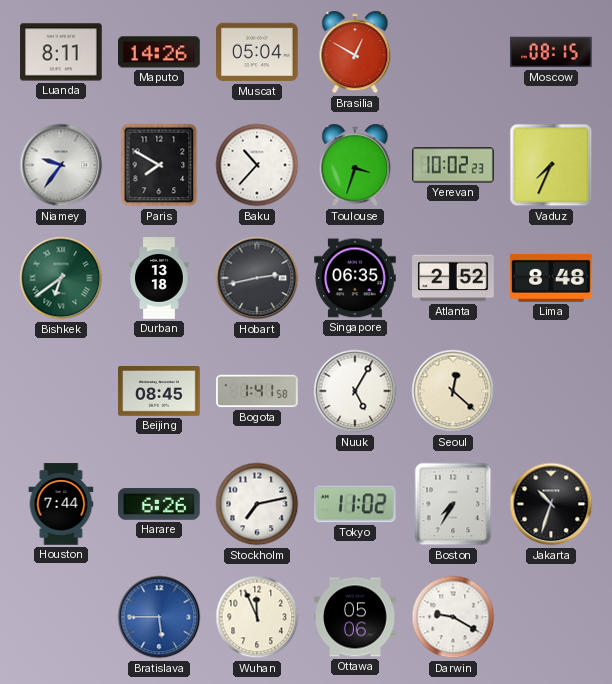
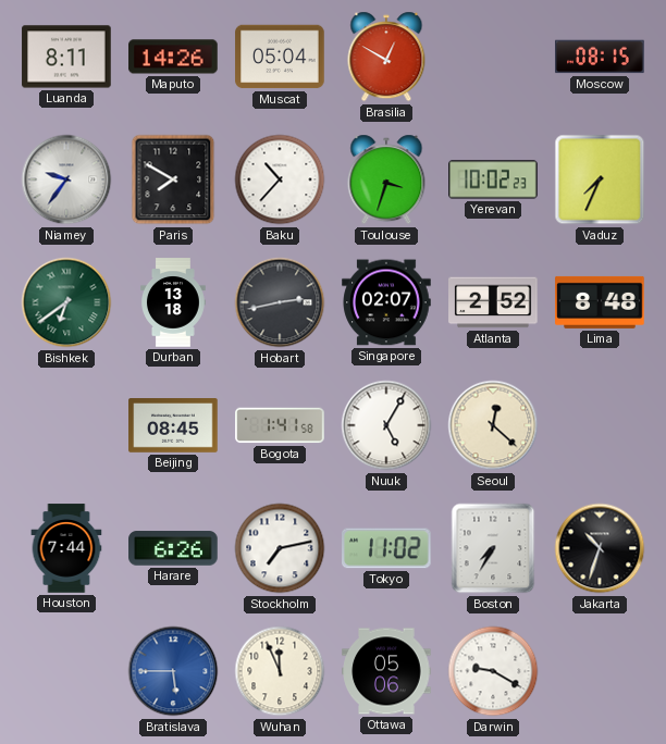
Singapore: 06:35 -> 02:07
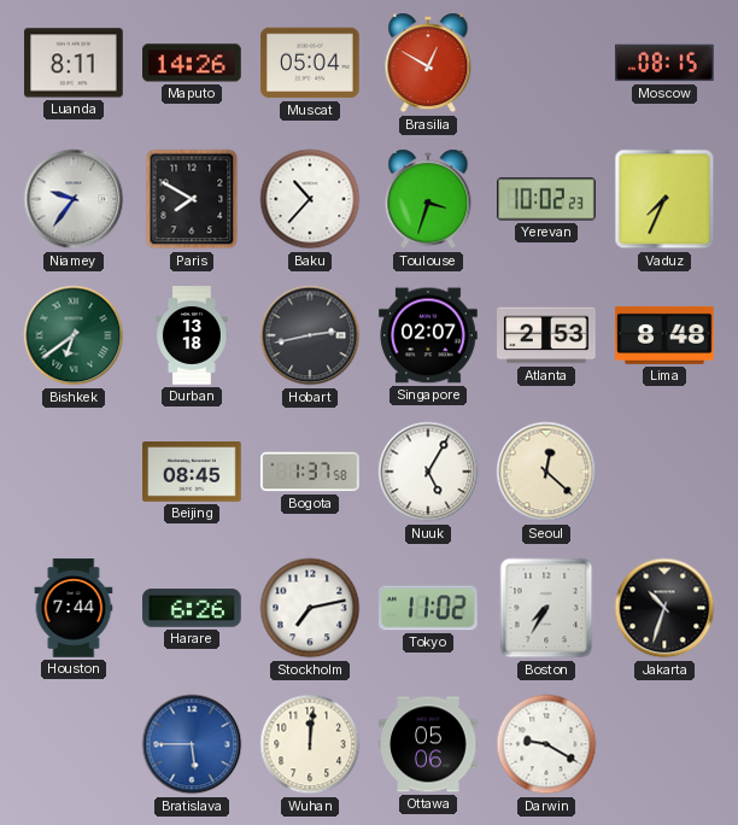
Atlanta: 2:52 -> 2:53
Bogota: 1:41 -> 1:37
Wuhan: 11:56 -> 12:01
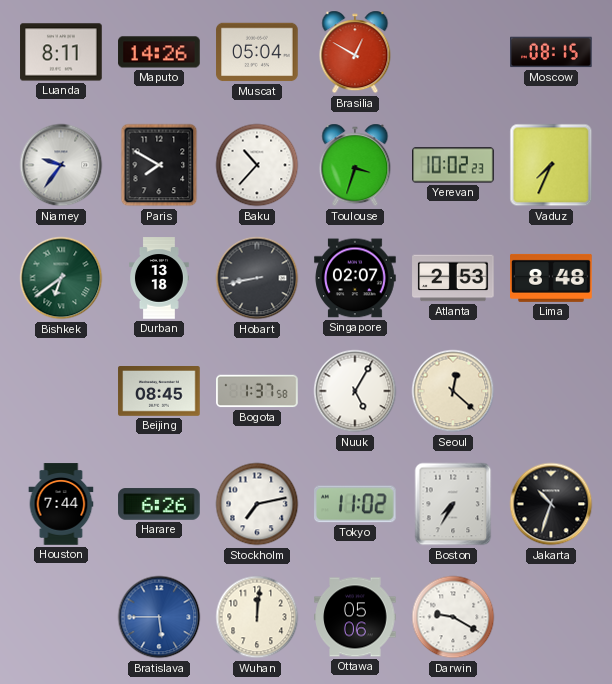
Hobart: 2:43 -> 8:43
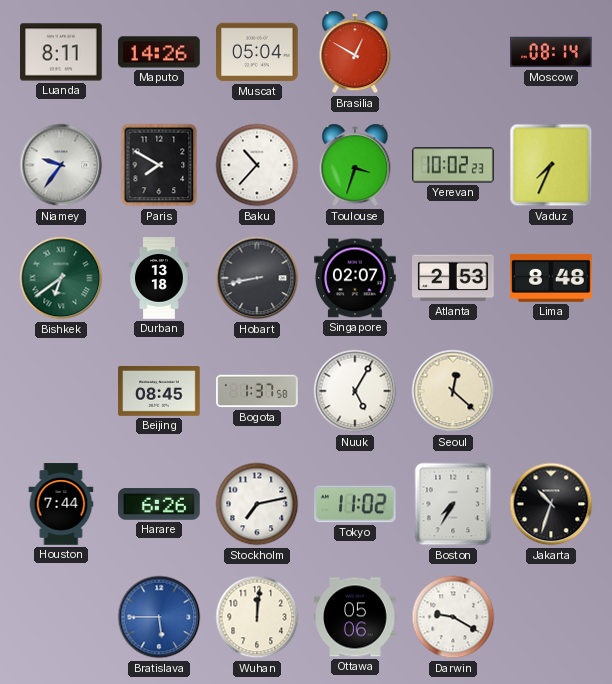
Moscow: 08:15 -> 08:14
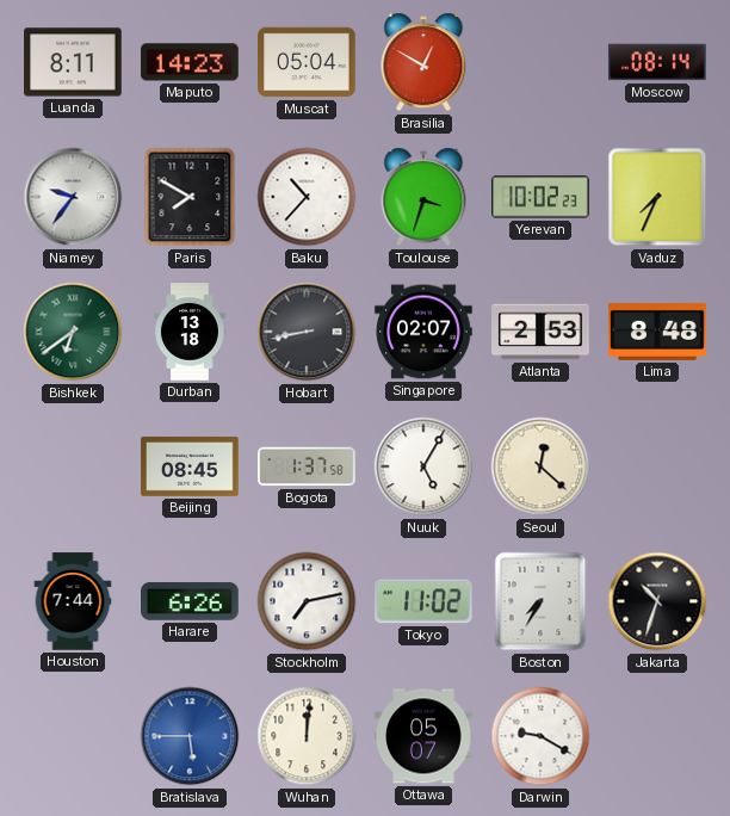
Maputo: 14:26 -> 14:23
Ottawa: 05:06 -> 05:07
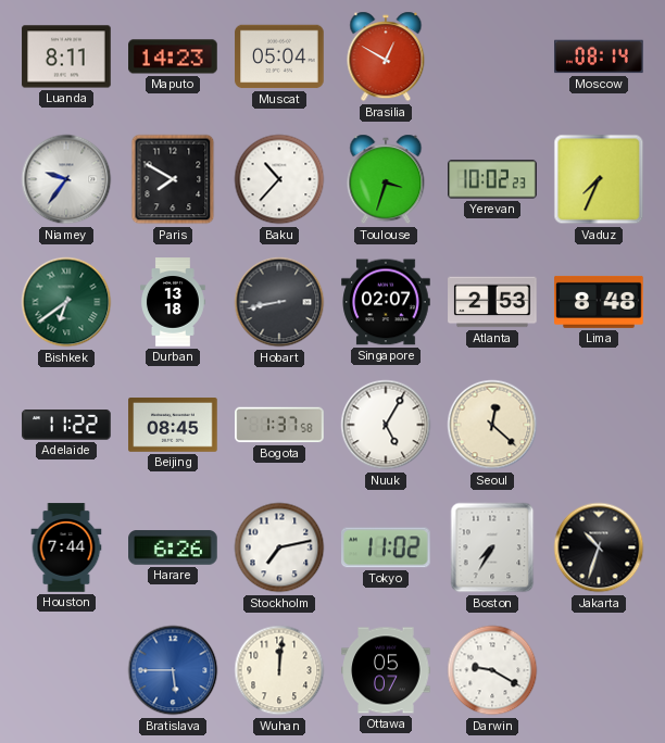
Adelaide: none -> 11:22
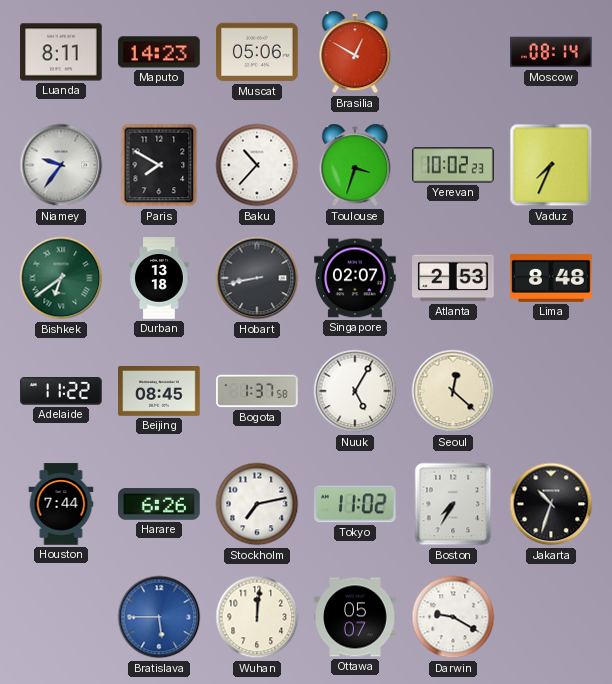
Muscat: 05:04 -> 05:06
